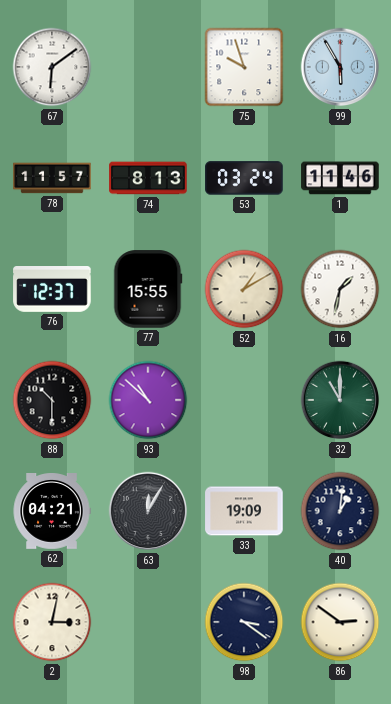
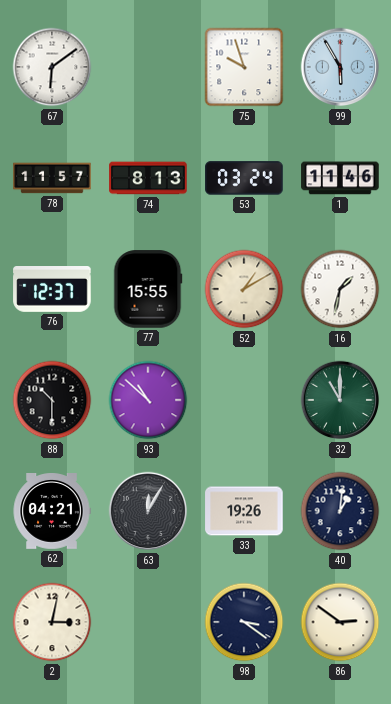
33: 19:09 -> 19:26
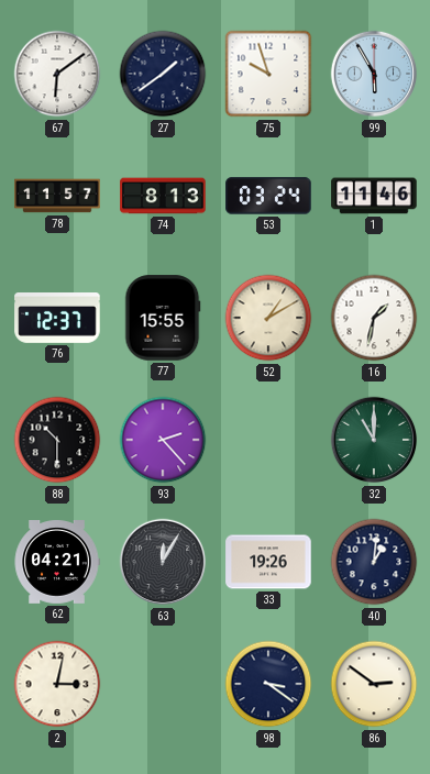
27: none -> 1:39
93: 10:52 -> 2:23
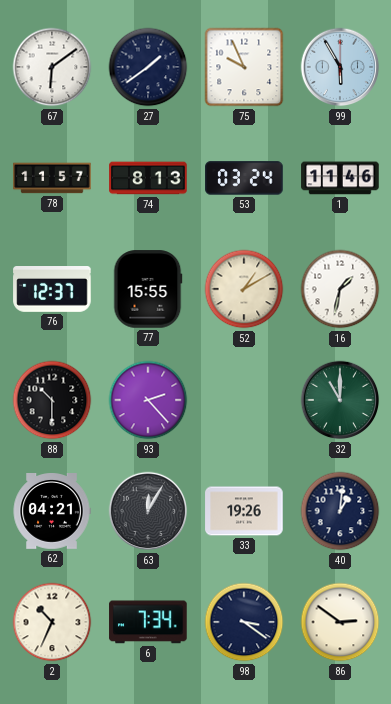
75: 9:57 -> 9:56
2: 3:02 -> 10:34
6: none -> 7:34
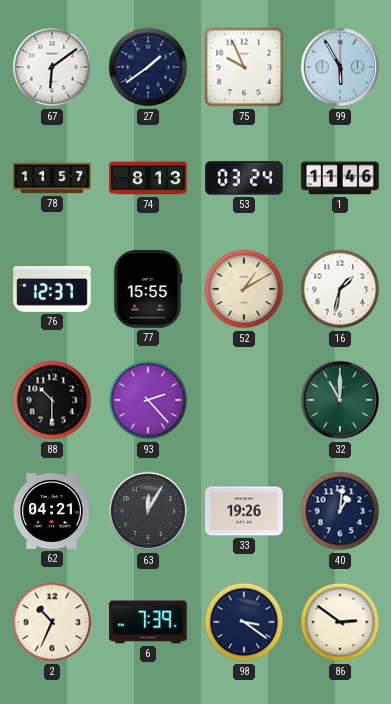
6: 7:34 -> 7:39
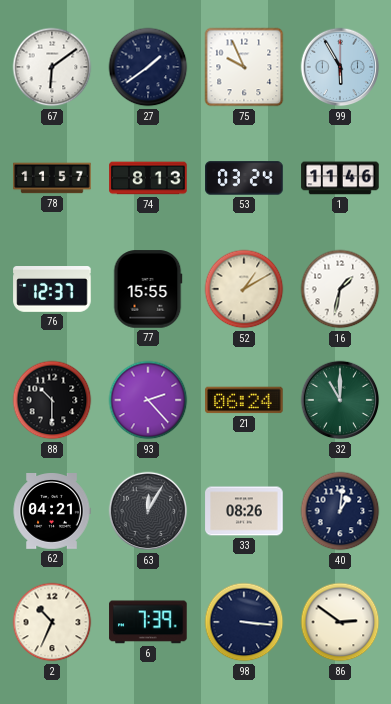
21: none -> 06:24
33: 19:26 -> 08:26
98: 3:21 -> 3:16
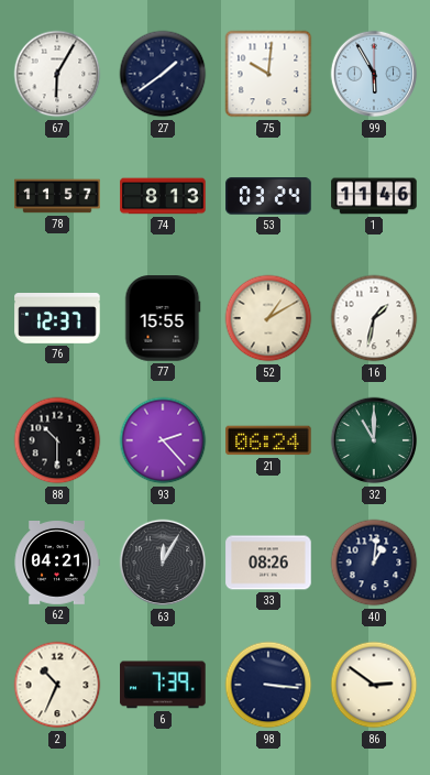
67: 6:09 -> 6:05
75: 9:56 -> 10:01
